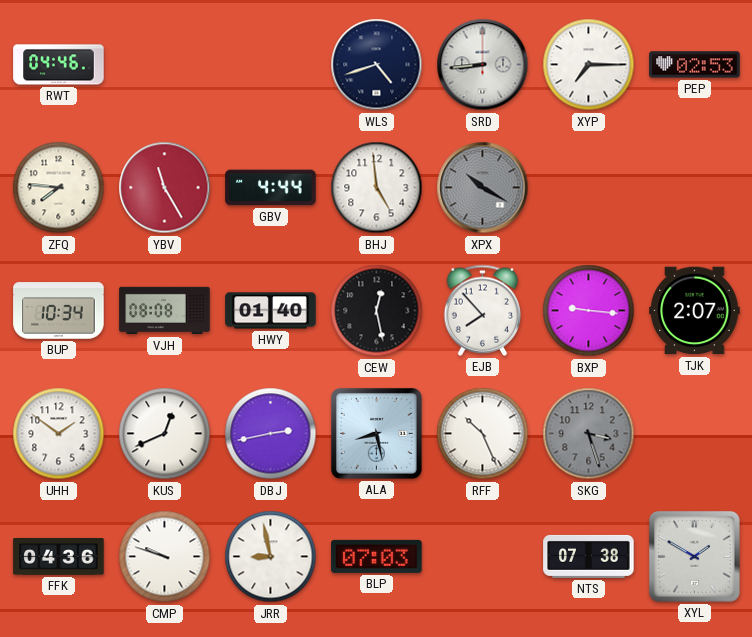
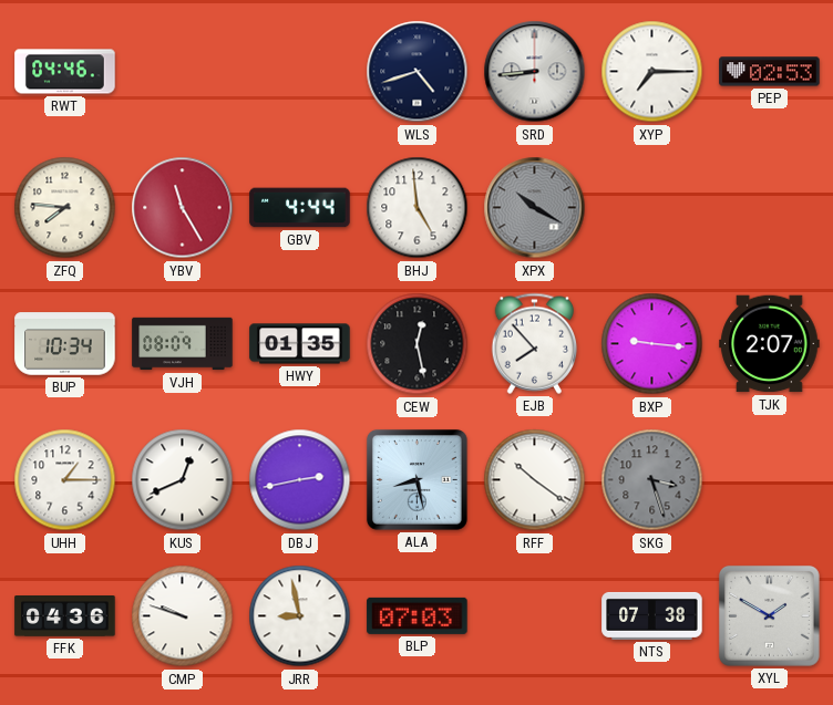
VJH: 08:08 -> 08:09
HWY: 01:40 -> 01:35
UHH: 1:51 -> 1:15
RFF: 10:26 -> 10:21
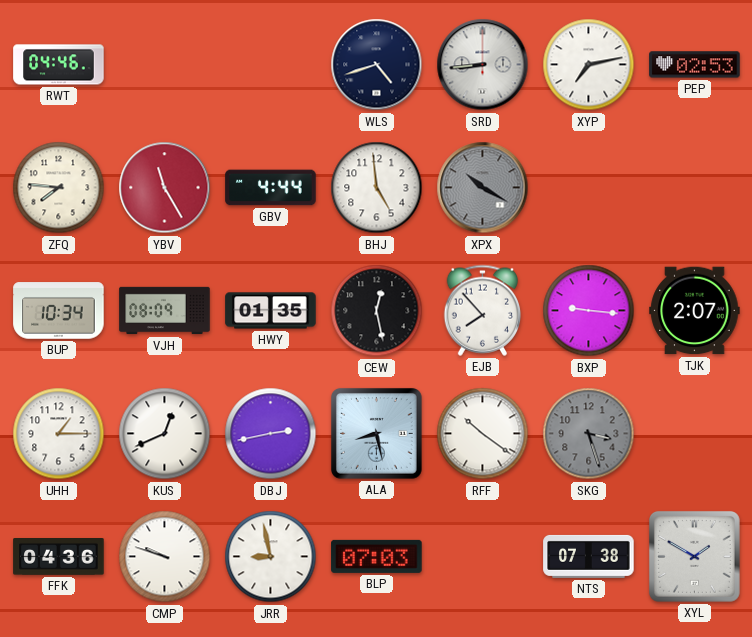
XYP: 7:15 -> 7:13
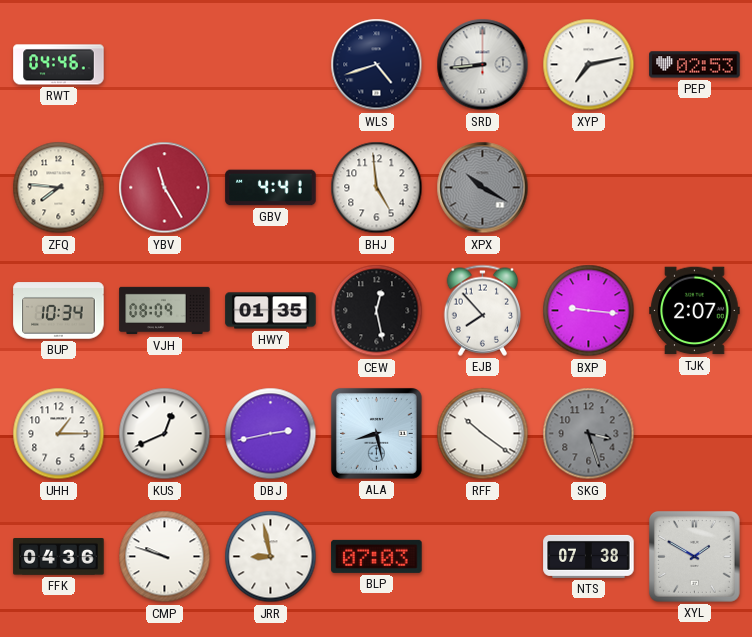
GBV: 4:44 -> 4:41
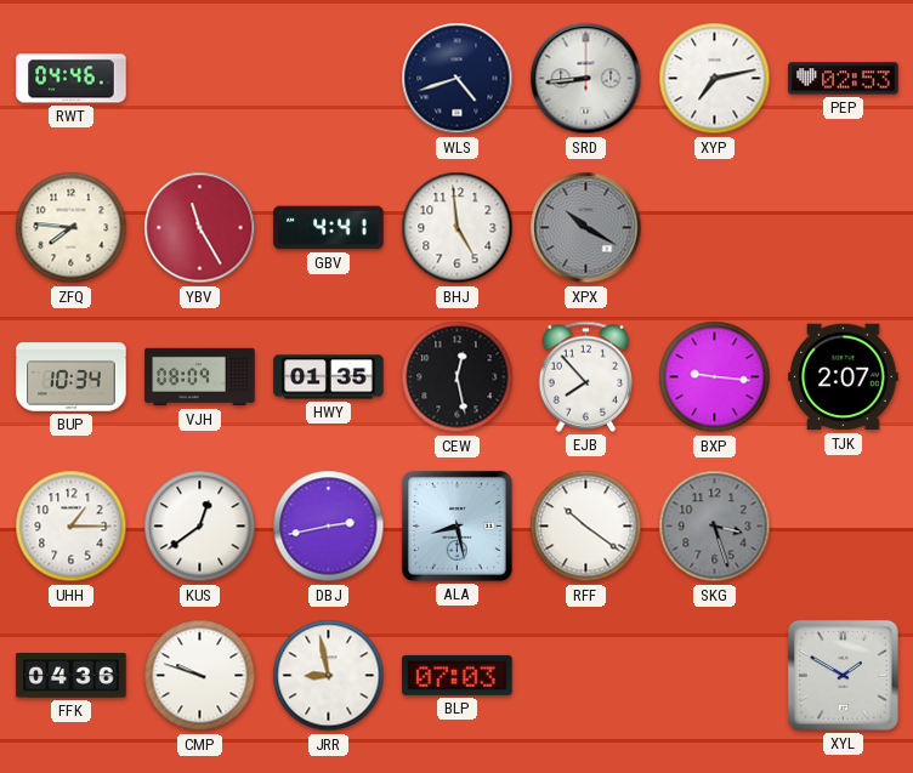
KUS: 12:41 -> 12:39
NTS: 07:38 -> none
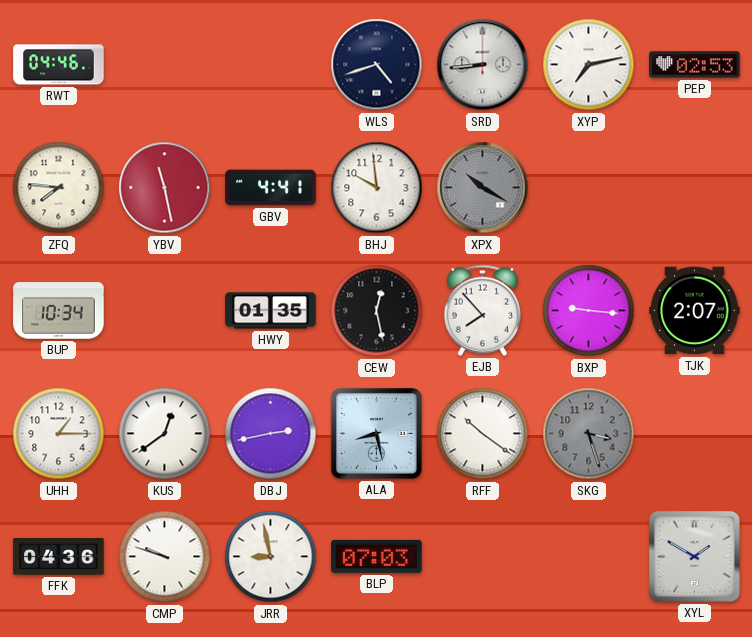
YBV: 11:25 -> 11:28
BHJ: 4:59 -> 9:59
VJH: 08:09 -> none
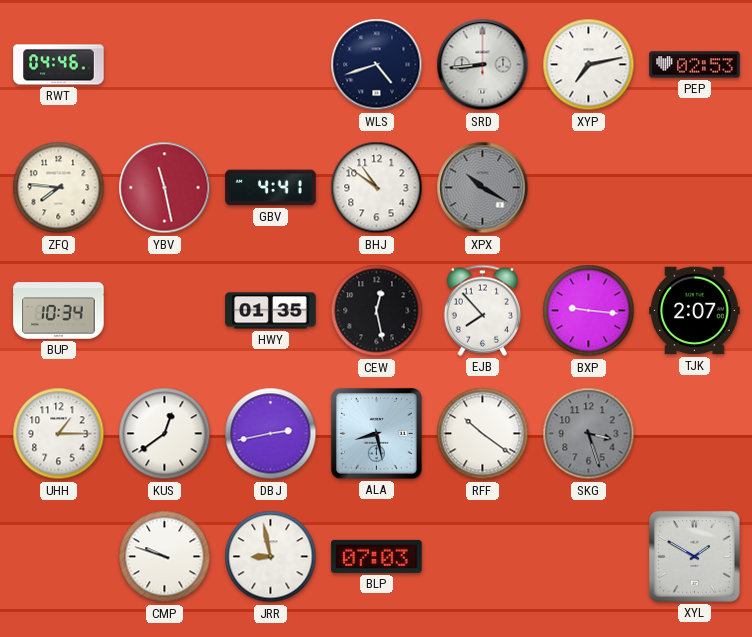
BHJ: 9:59 -> 10:51
FFK: 04:36 -> none
